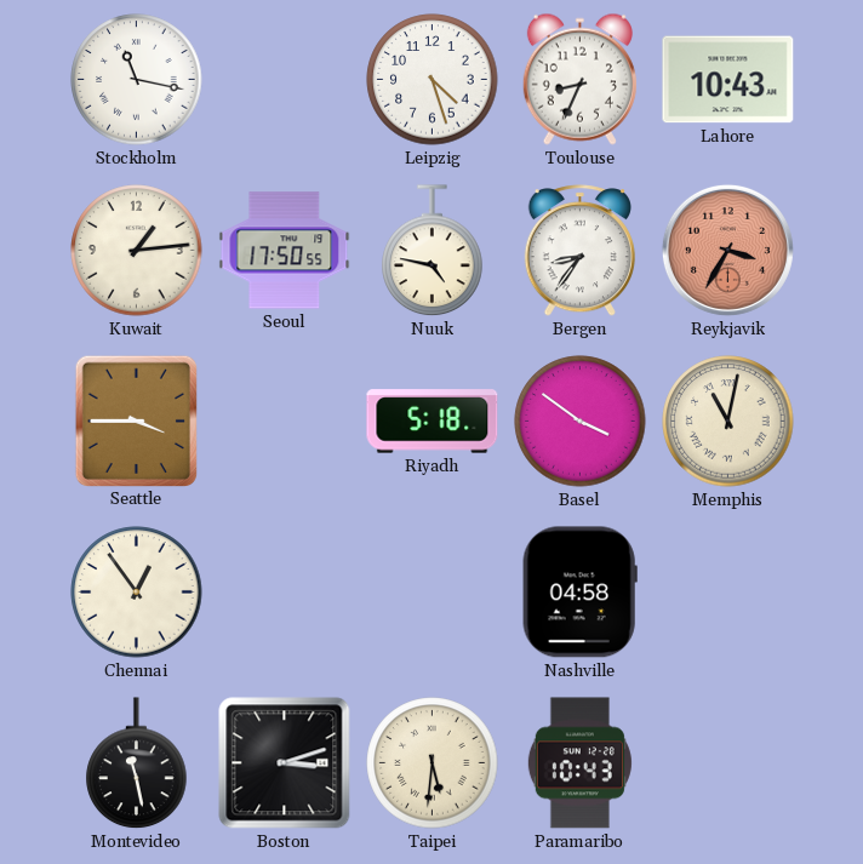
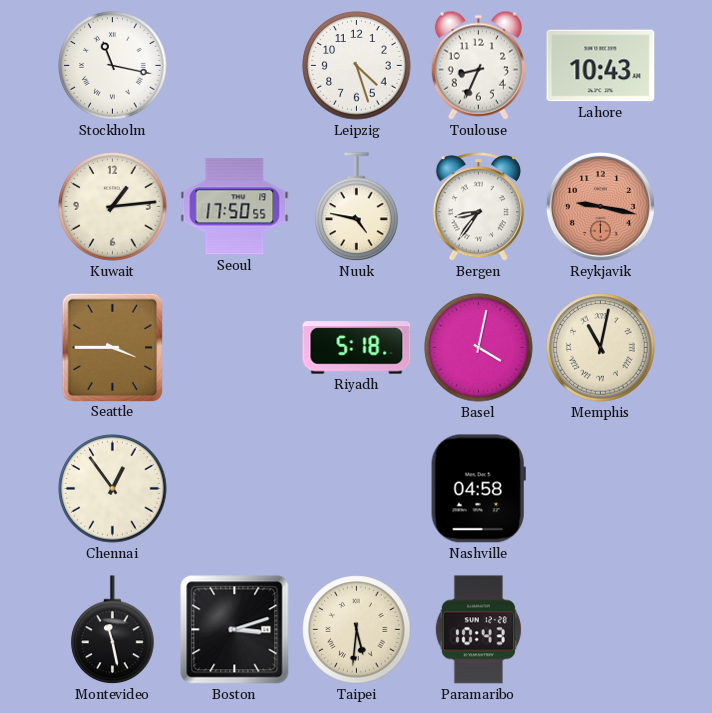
Reykjavik: 3:35 -> 9:17
Basel: 3:51 -> 4:02
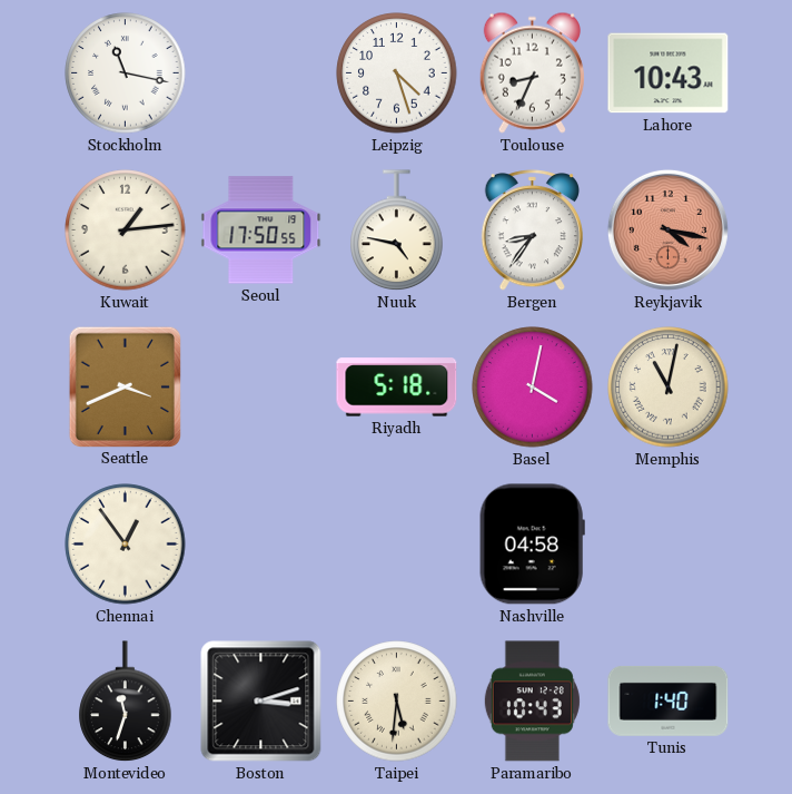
Reykjavik: 9:17 -> 4:17
Seattle: 3:45 -> 3:41
Montevideo: 11:28 -> 11:33
Tunis: none -> 1:40
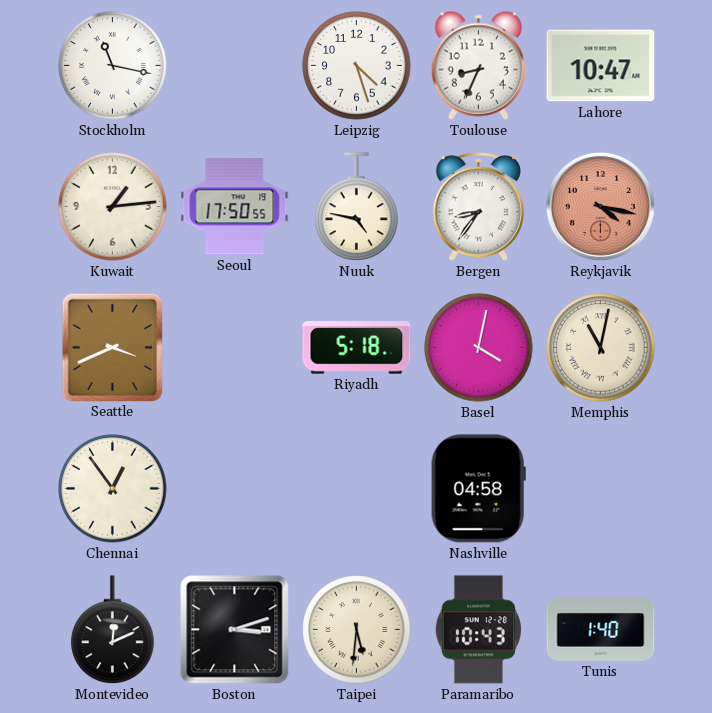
Lahore: 10:43 -> 10:47
Montevideo: 11:33 -> 12:11
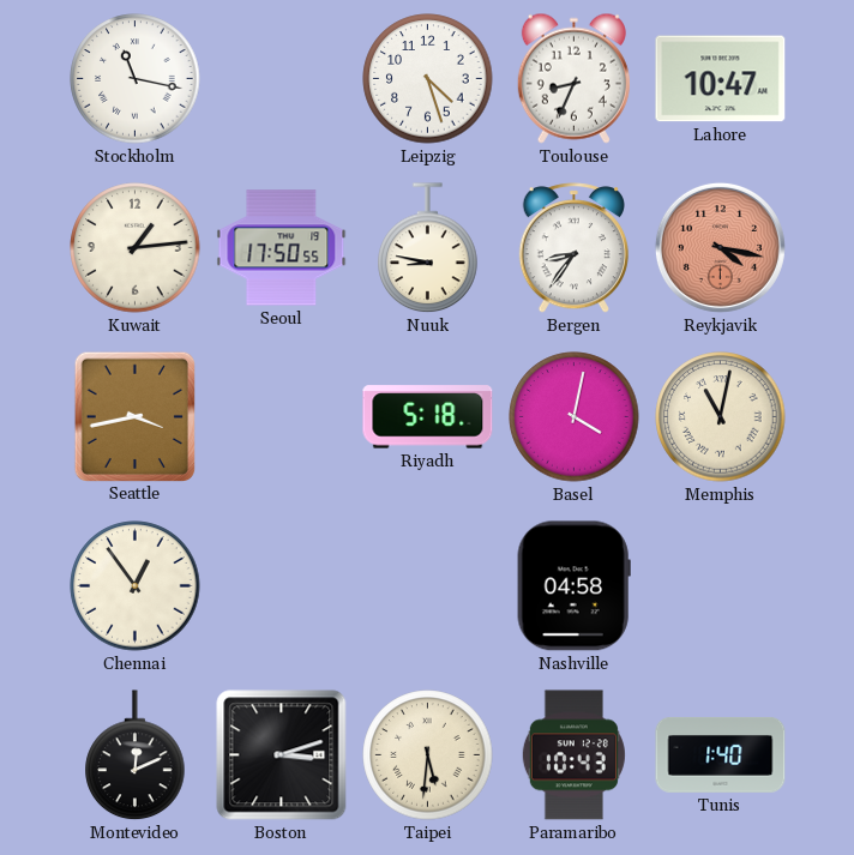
Nuuk: 4:47 -> 8:47
Seattle: 3:41 -> 3:43
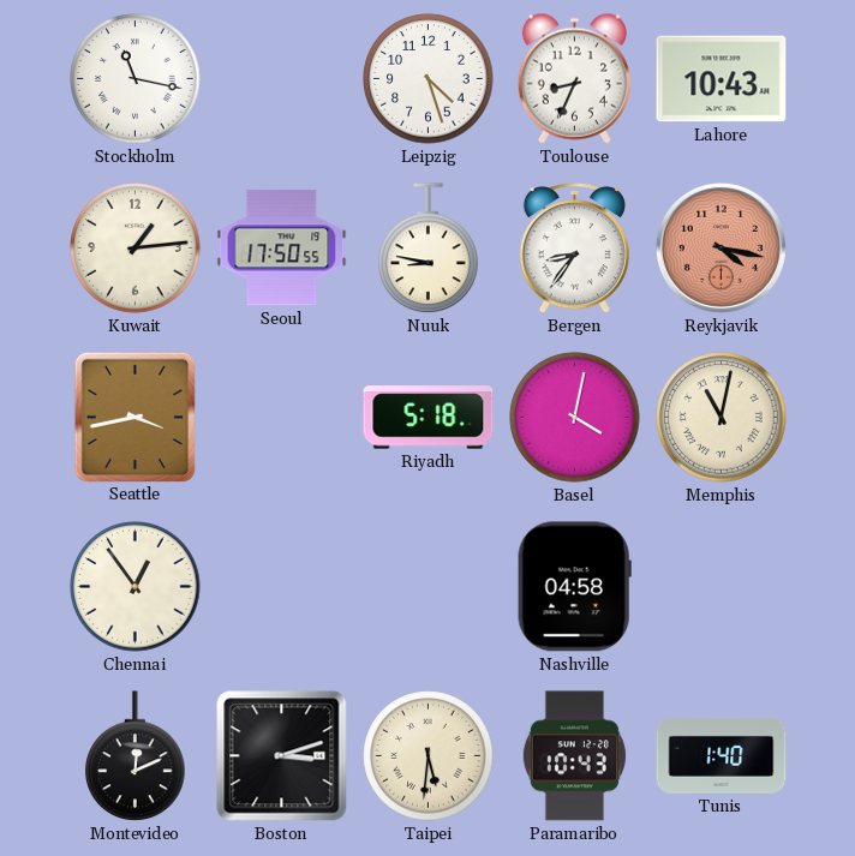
Lahore: 10:47 -> 10:43
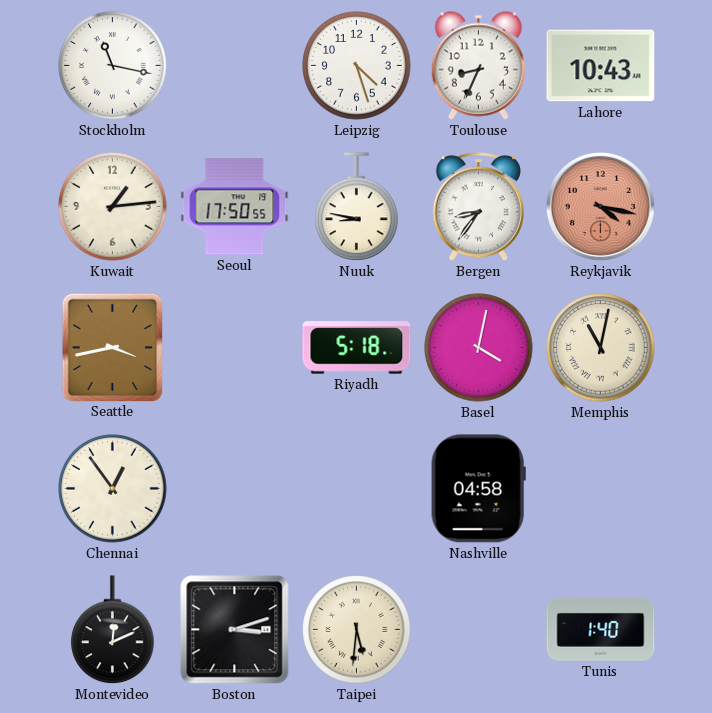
Paramaribo: 10:43 -> none
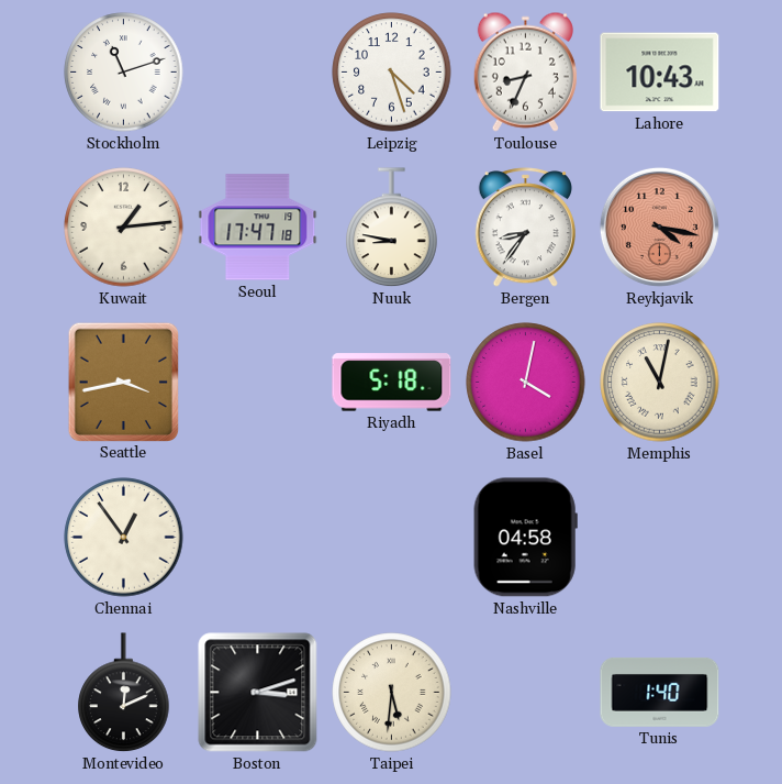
Stockholm: 11:17 -> 11:12
Seoul: 17:50 -> 17:47
